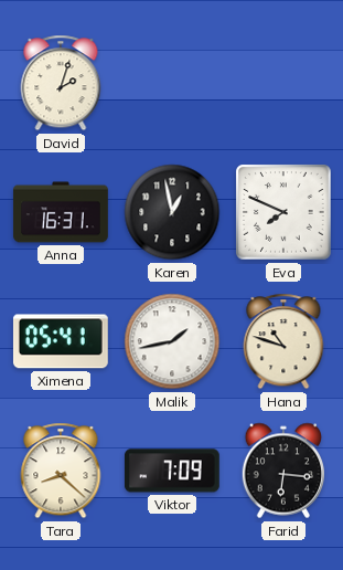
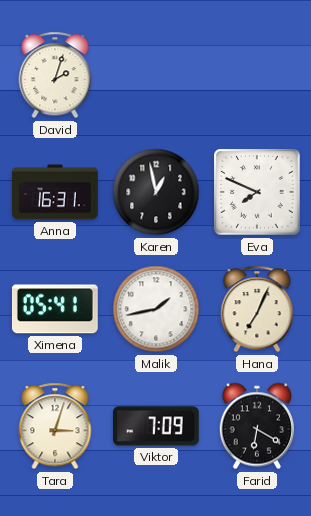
Hana: 10:48 -> 7:04
Tara: 8:22 -> 3:03
Farid: 6:16 -> 6:20
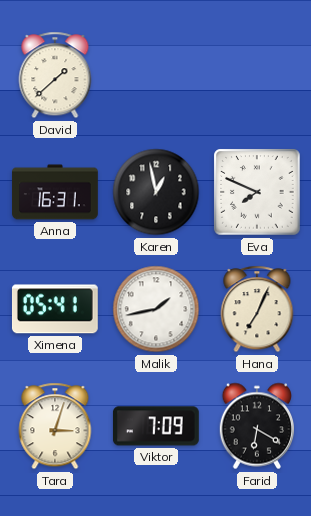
David: 2:03 -> 1:38
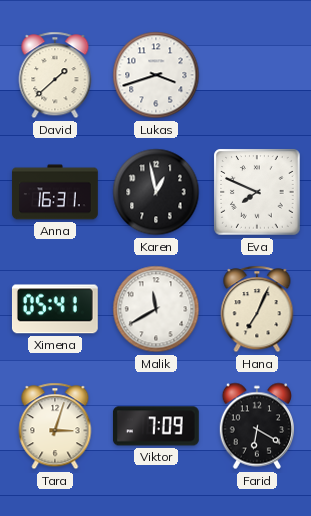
Lukas: none -> 3:42
Malik: 1:43 -> 11:40
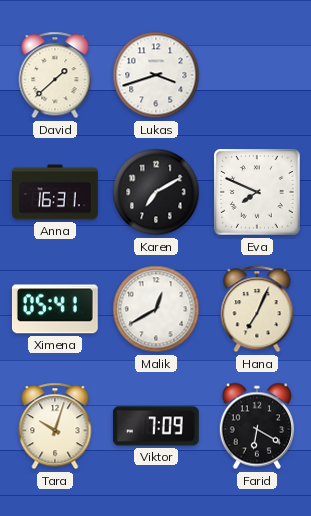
Karen: 12:58 -> 7:10
Malik: 11:40 -> 12:40
Tara: 3:03 -> 10:03
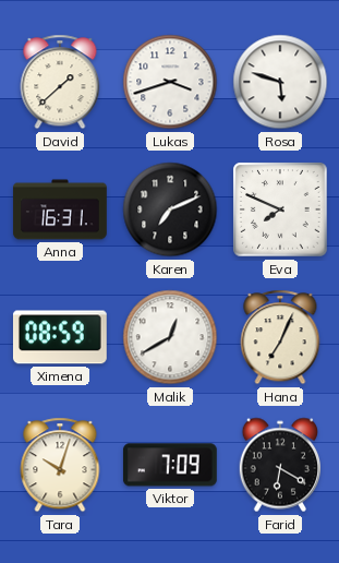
Rosa: none -> 5:48
Karen: 7:10 -> 7:11
Ximena: 05:41 -> 08:59
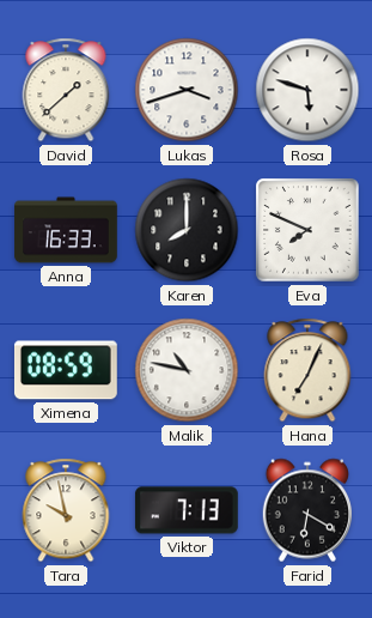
Anna: 16:31 -> 16:33
Karen: 7:11 -> 8:00
Malik: 12:40 -> 10:47
Tara: 10:03 -> 9:58
Viktor: 7:09 -> 7:13
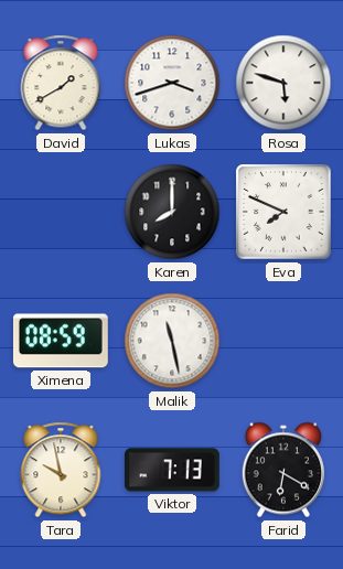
David: 1:38 -> 1:40
Anna: 16:33 -> none
Malik: 10:47 -> 11:28
Hana: 7:04 -> none
